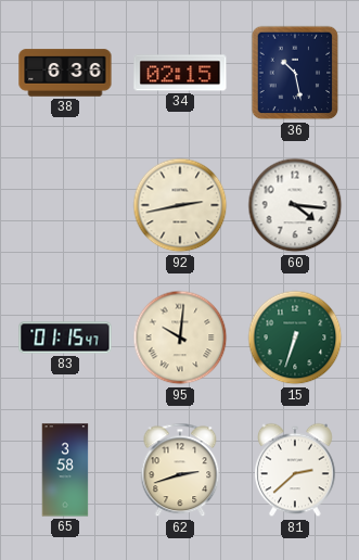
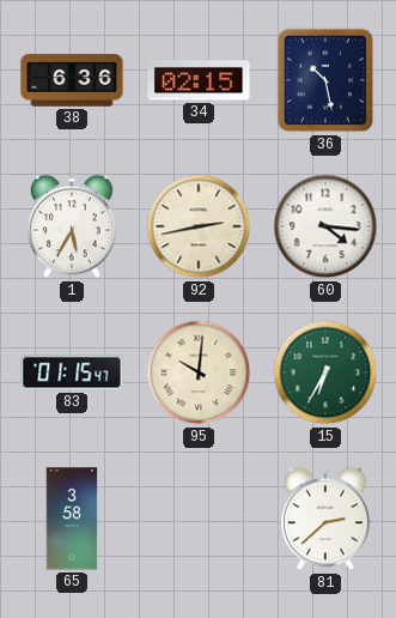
1: none -> 5:35
15: 6:33 -> 6:35
62: 2:42 -> none
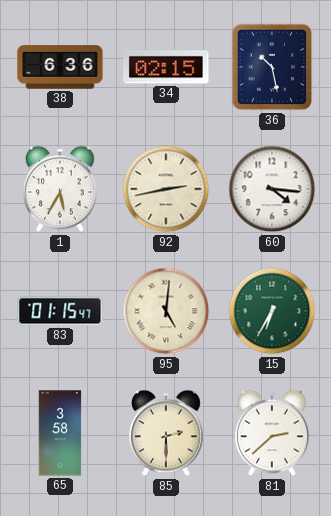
95: 10:01 -> 5:01
85: none -> 2:30
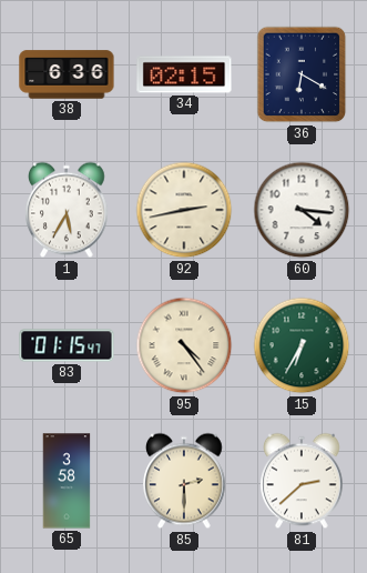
36: 10:28 -> 6:20
95: 5:01 -> 4:24
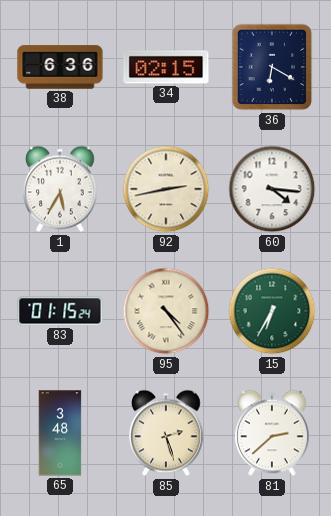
83: 01:15:47 -> 01:15:24
65: 3:58 -> 3:48
85: 2:30 -> 2:27
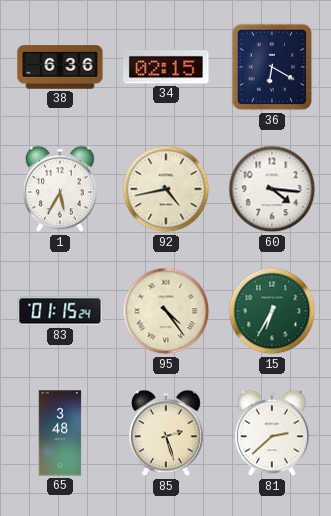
92: 2:43 -> 4:43
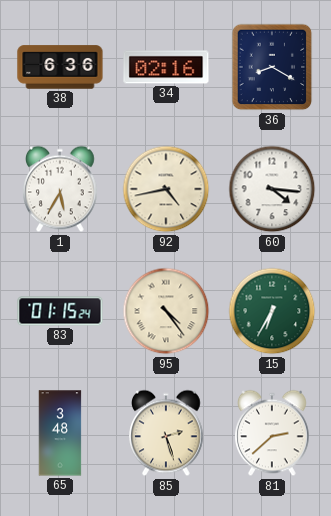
34: 02:15 -> 02:16
36: 6:20 -> 8:20
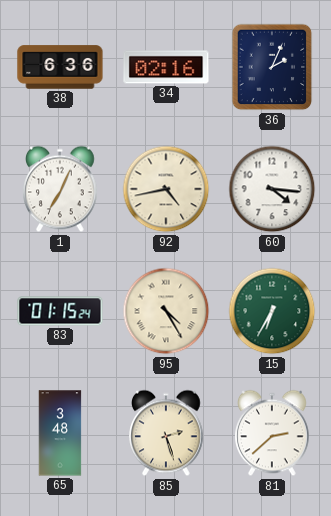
36: 8:20 -> 2:04
1: 5:35 -> 7:04
95: 4:24 -> 4:25
